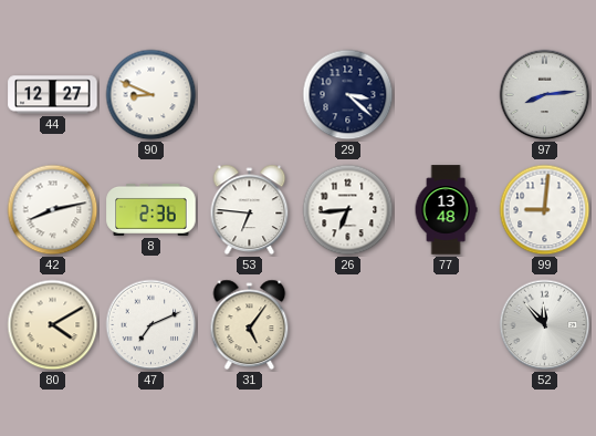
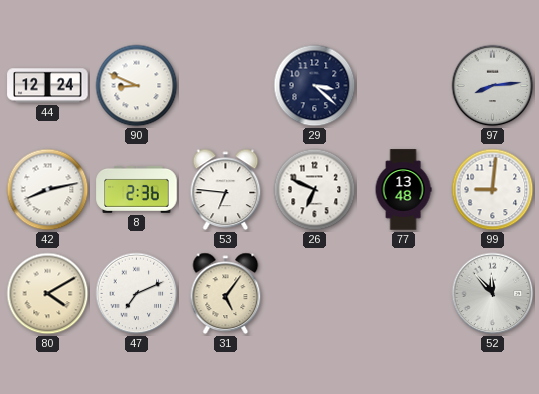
44: 12:27 -> 12:24
26: 6:44 -> 6:49
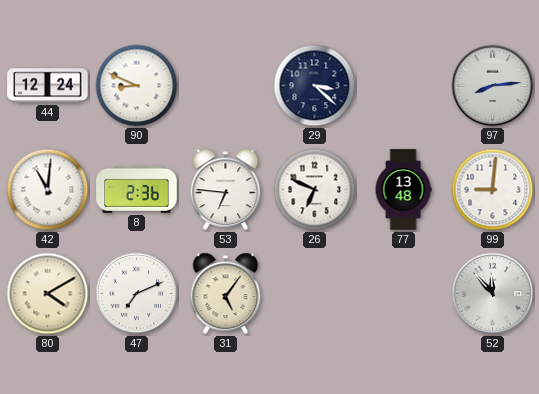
42: 8:13 -> 11:01
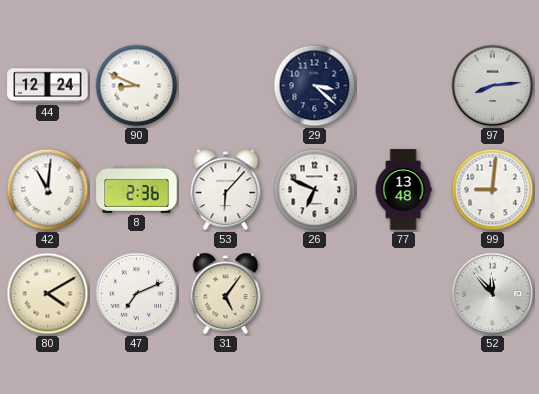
53: 6:46 -> 6:07
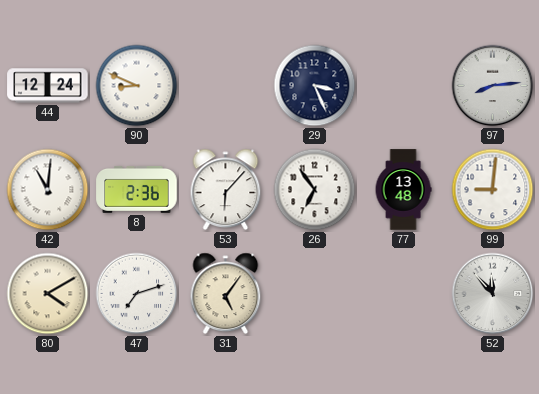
29: 3:22 -> 3:26
26: 6:49 -> 6:54
47: 7:11 -> 7:12
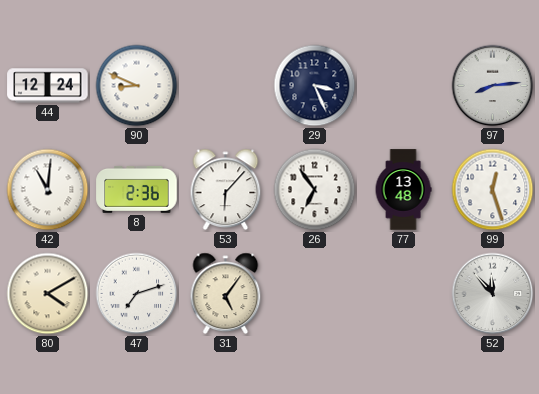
99: 9:01 -> 12:27
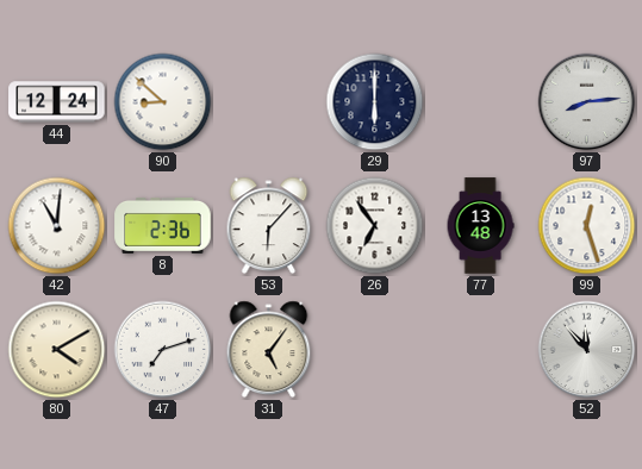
90: 8:49 -> 8:52
29: 3:26 -> 6:00
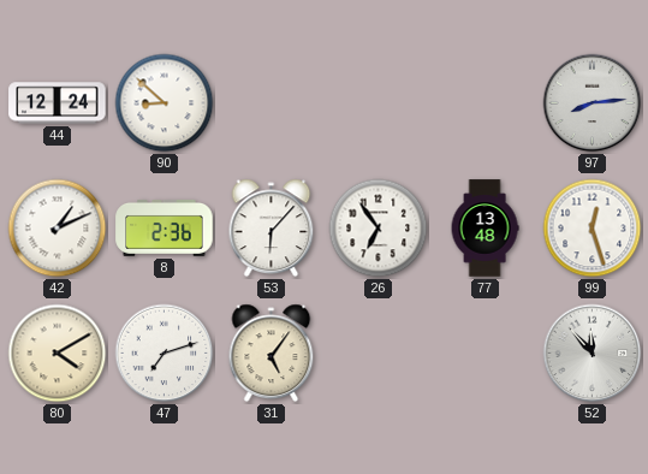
29: 6:00 -> none
42: 11:01 -> 1:11
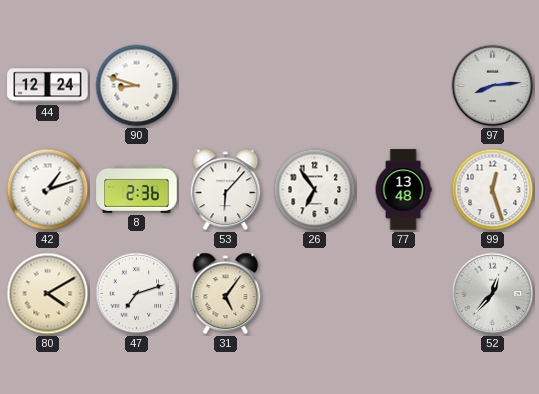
90: 8:52 -> 8:48
42: 1:11 -> 1:12
52: 11:53 -> 12:37
